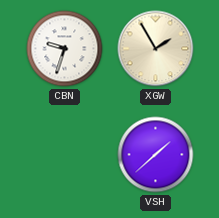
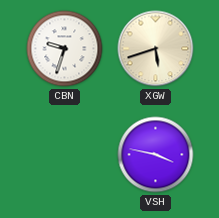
XGW: 1:55 -> 5:42
VSH: 1:38 -> 3:47
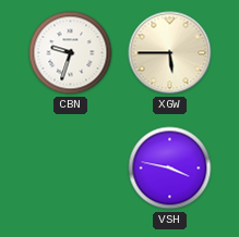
XGW: 5:42 -> 5:45
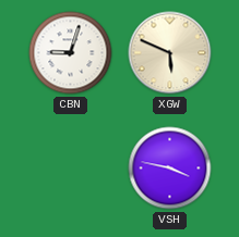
CBN: 9:33 -> 9:03
XGW: 5:45 -> 5:49
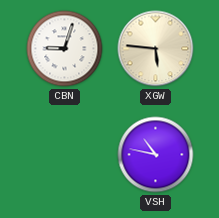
XGW: 5:49 -> 5:46
VSH: 3:47 -> 10:47
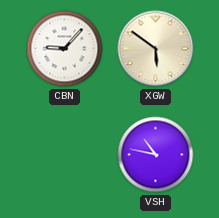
CBN: 9:03 -> 9:07
XGW: 5:46 -> 5:51
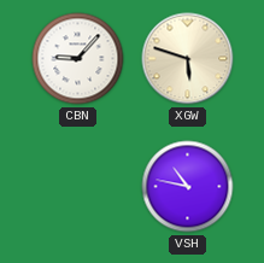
XGW: 5:51 -> 5:48
